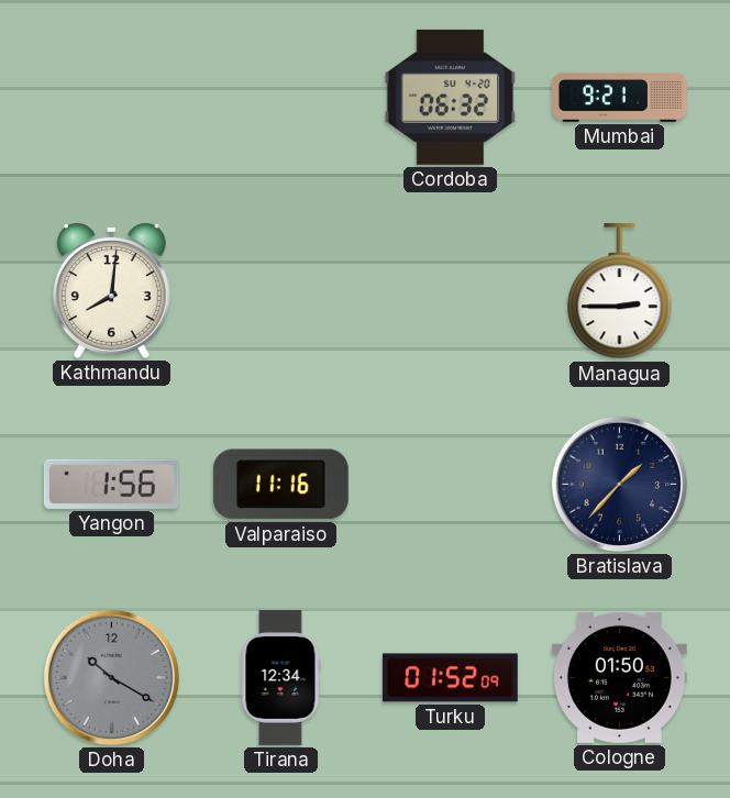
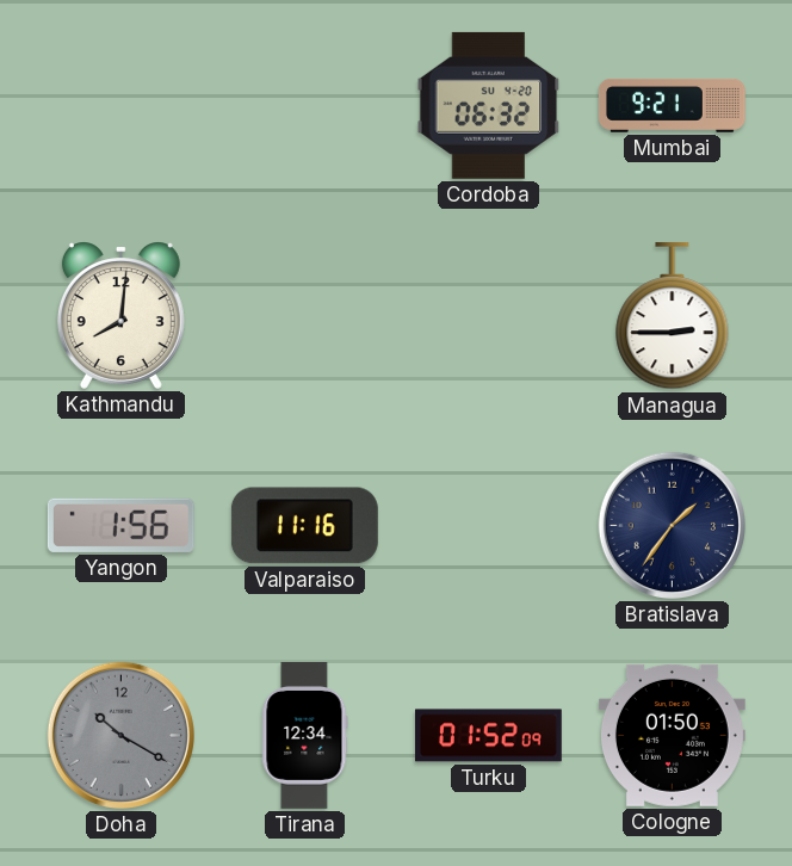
Bratislava: 1:37 -> 1:36
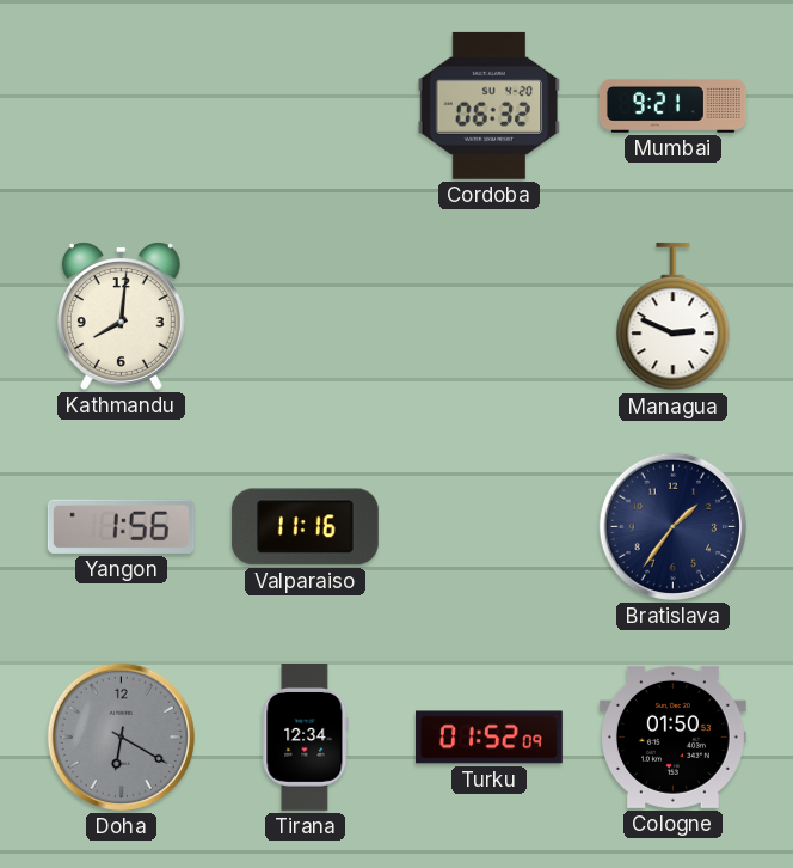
Managua: 2:45 -> 2:49
Doha: 10:20 -> 6:20
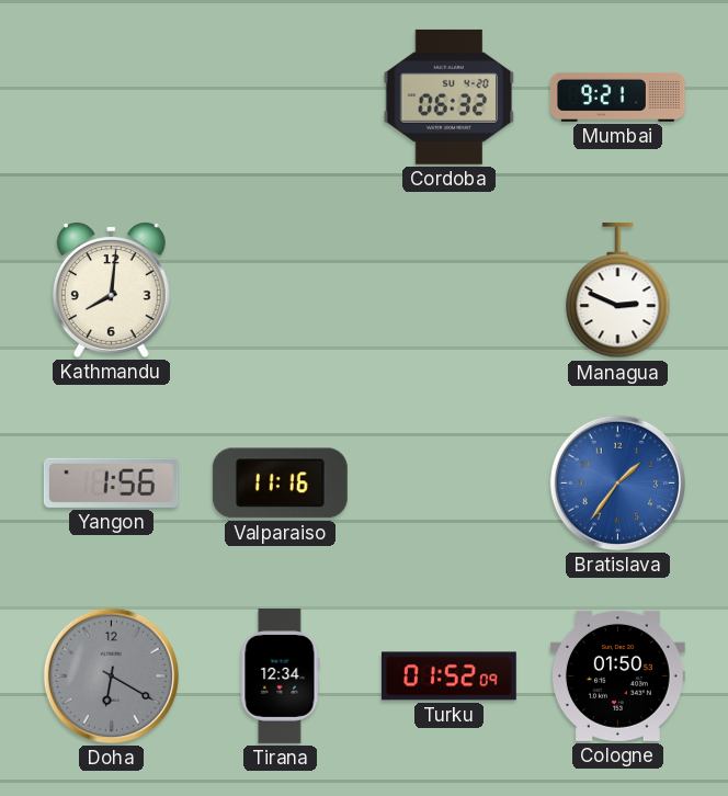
Bratislava dial: navy -> blue
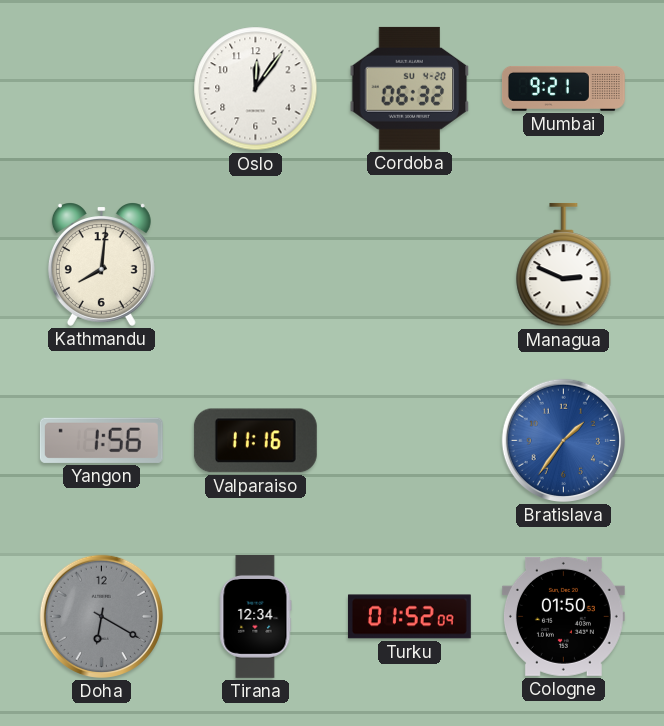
Oslo: none -> 12:06
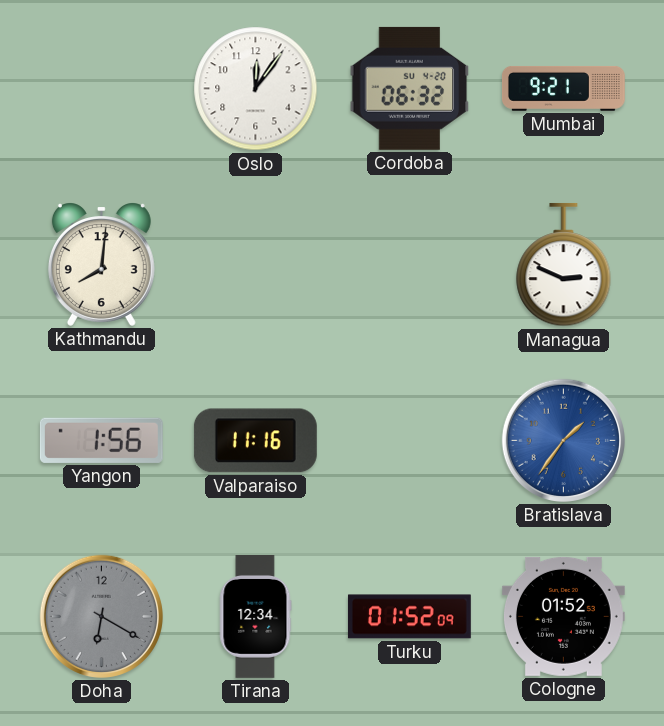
Cologne: 01:50 -> 01:52
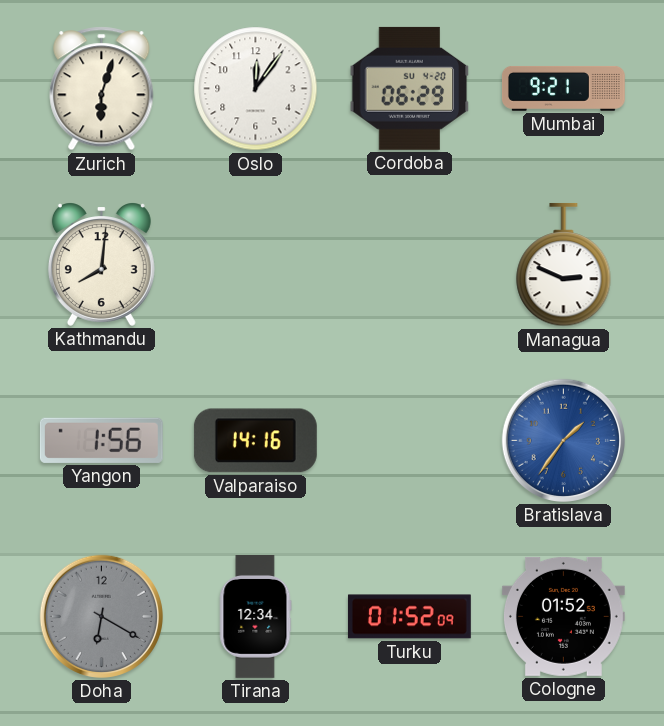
Zurich: none -> 6:03
Cordoba: 06:32 -> 06:29
Valparaiso: 11:16 -> 14:16
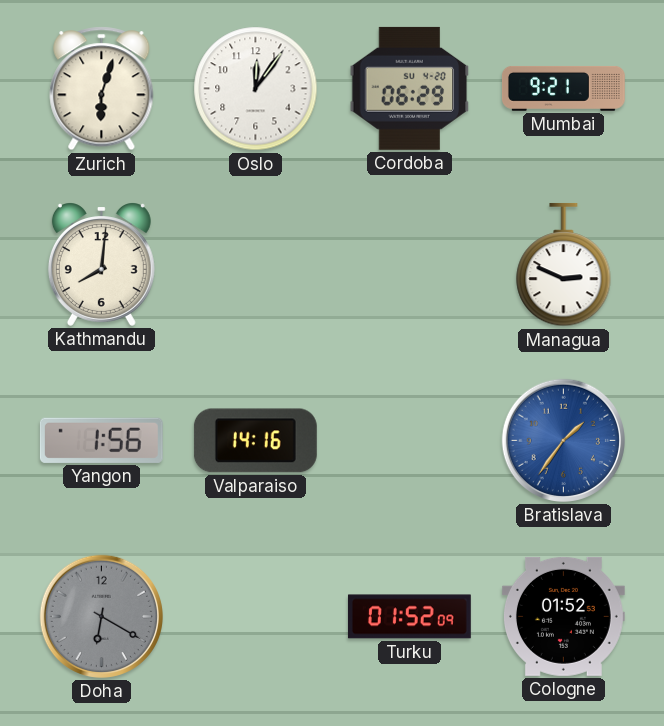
Tirana: 12:34 -> none
